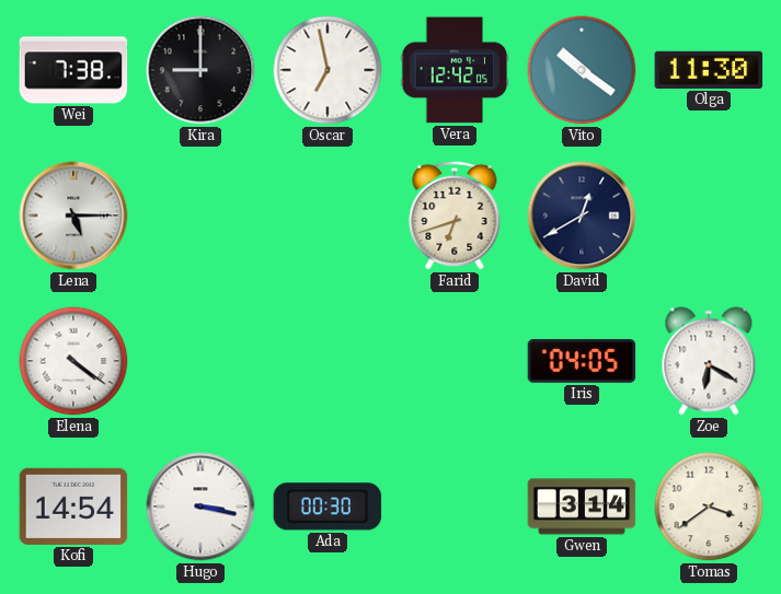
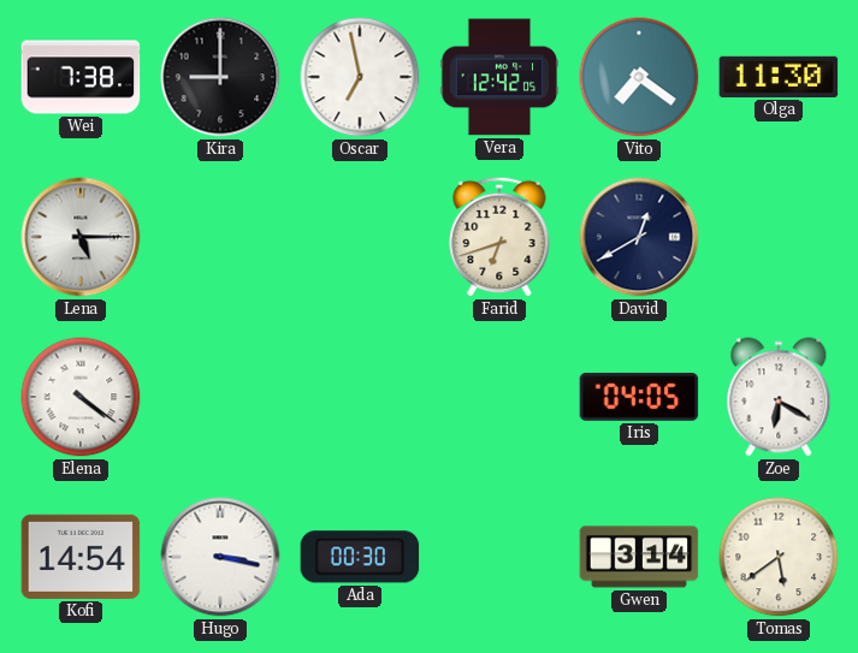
Vito: 10:21 -> 7:21
Tomas: 3:39 -> 5:39
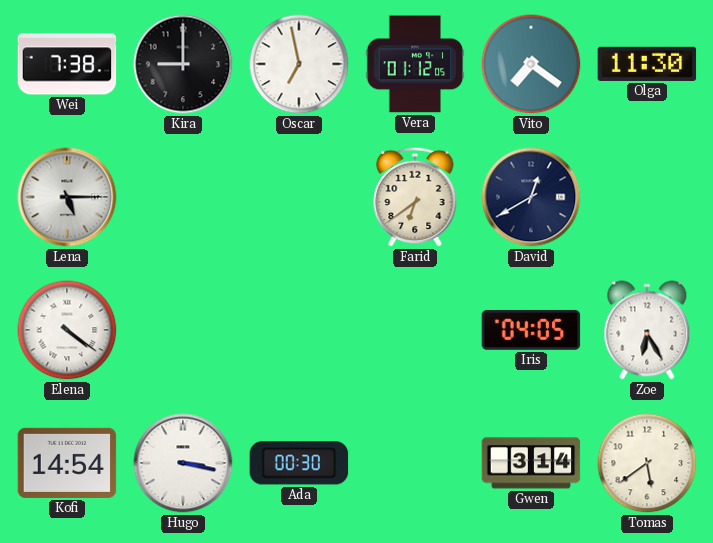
Vera: 12:42 -> 01:12
Farid: 6:42 -> 6:39
Zoe: 6:20 -> 6:25
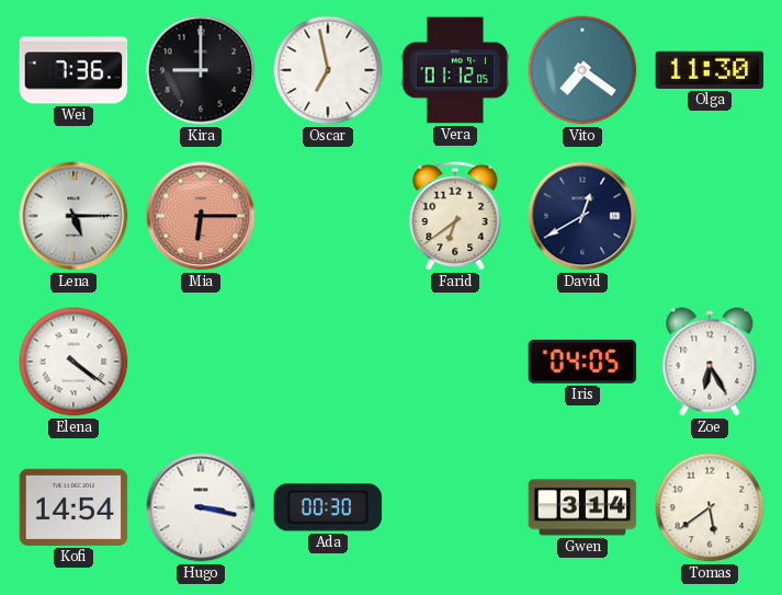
Wei: 7:38 -> 7:36
Mia: none -> 6:15
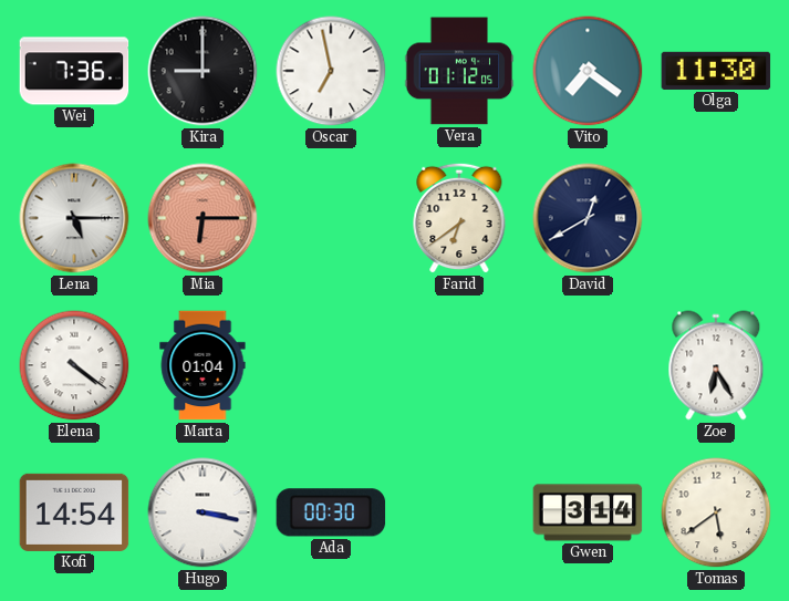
Marta: none -> 01:04
Iris: 04:05 -> none
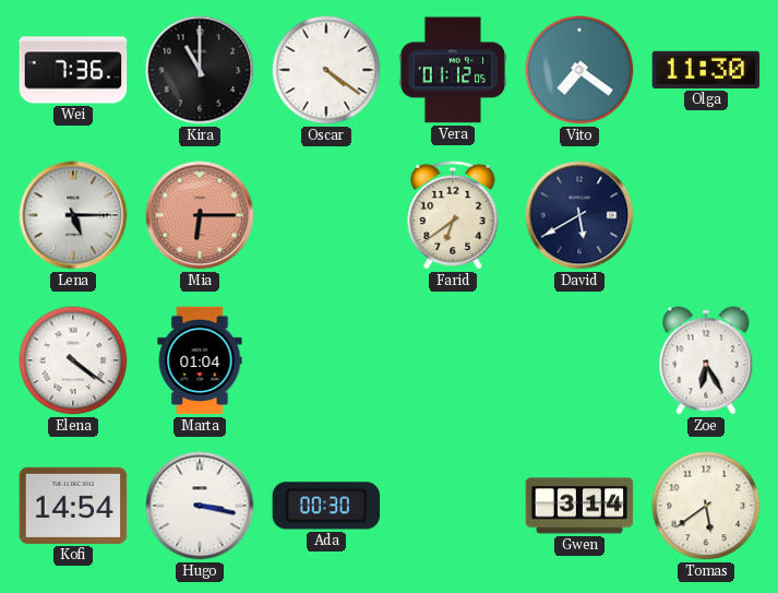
Kira: 9:00 -> 11:00
Oscar: 6:58 -> 4:21
David: 12:40 -> 5:40
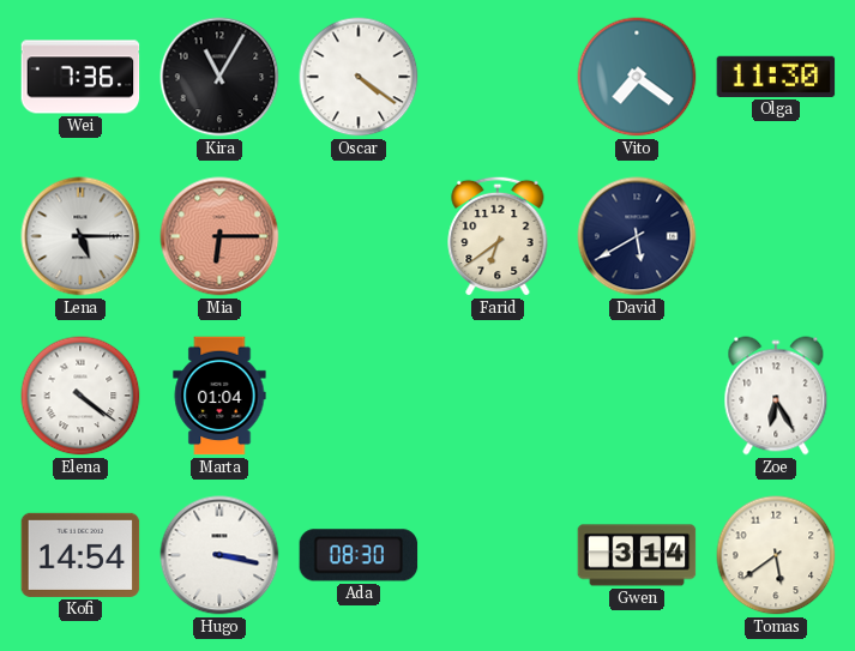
Kira: 11:00 -> 11:05
Vera: 01:12 -> none
Ada: 00:30 -> 08:30
